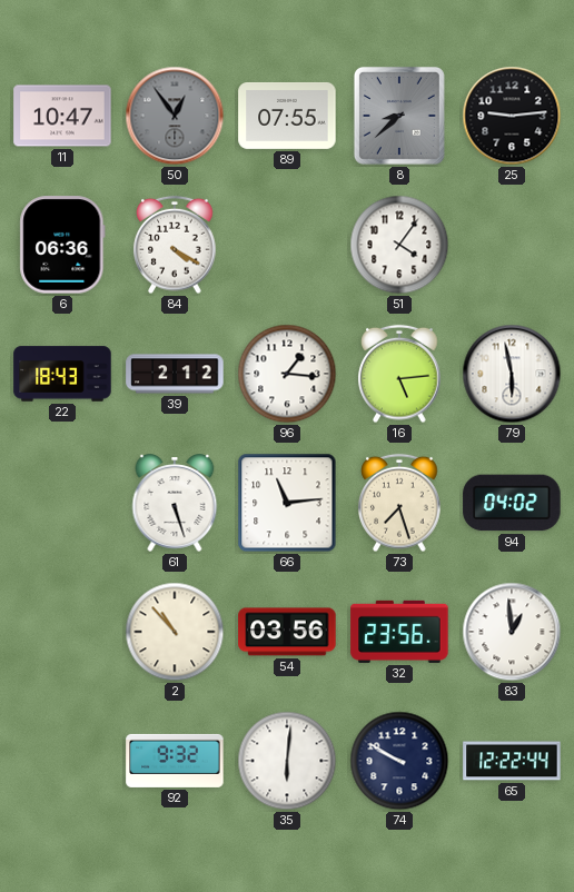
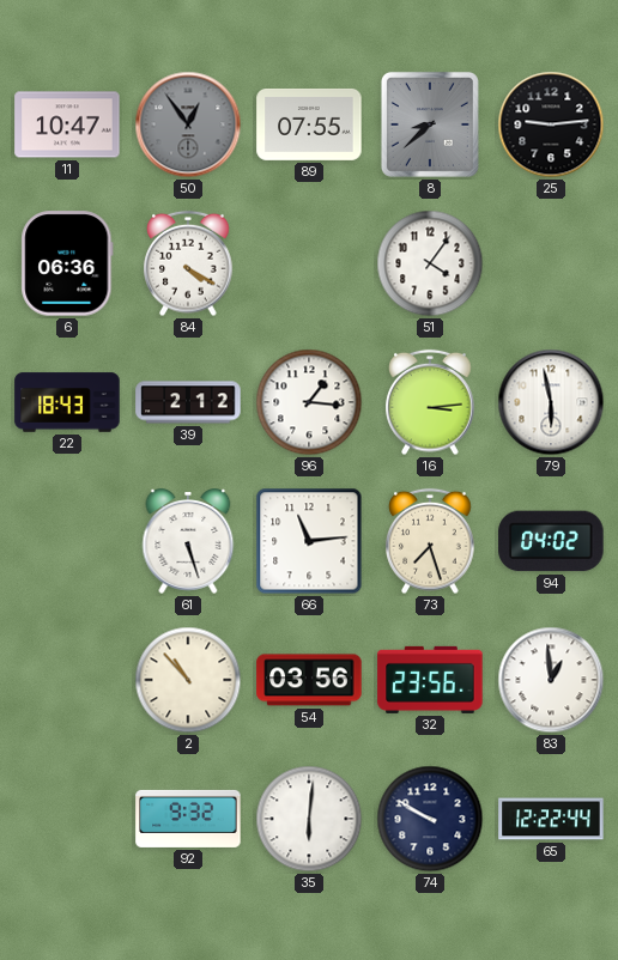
16: 5:14 -> 3:14
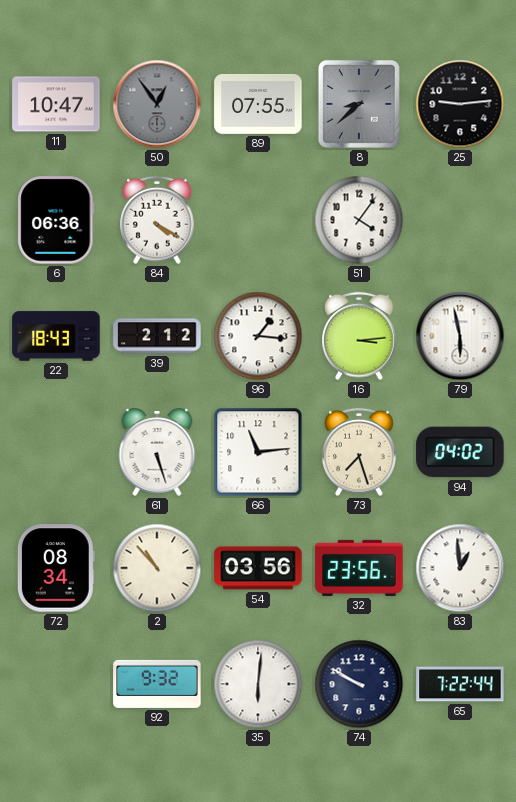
72: none -> 08:34
65: 12:22 -> 7:22
